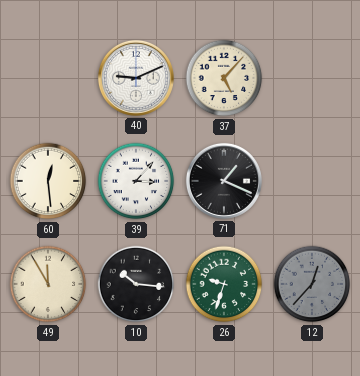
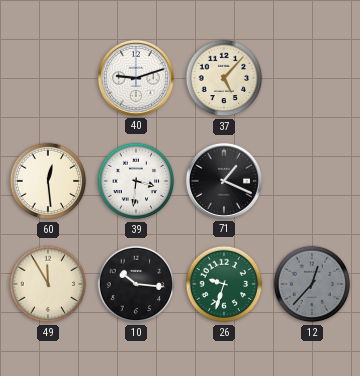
40: 9:11 -> 9:12
39: 3:07 -> 3:31
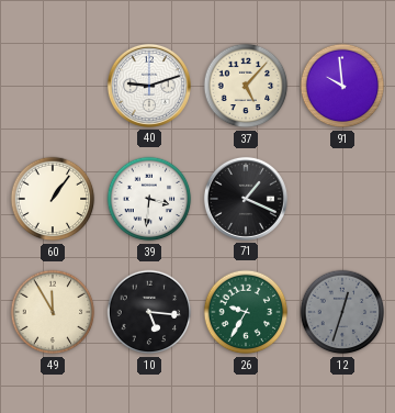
91: none -> 9:59
60: 12:29 -> 1:06
10: 10:16 -> 5:16
26: 9:33 -> 9:35
12: 12:37 -> 12:33
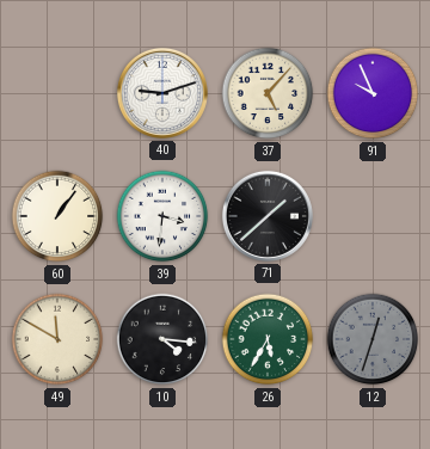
91: 9:59 -> 9:56
71: 1:19 -> 1:38
49: 11:55 -> 11:50
10: 5:16 -> 4:16
26: 9:35 -> 5:35
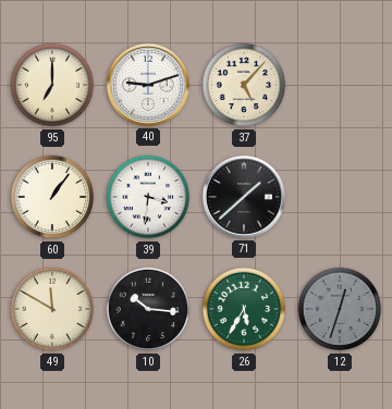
95: none -> 7:00
91: 9:56 -> none
10: 4:16 -> 10:16
